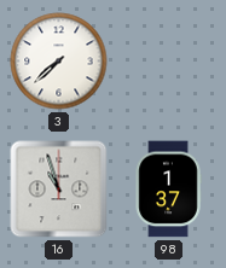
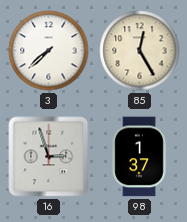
85: none -> 12:25
16: 10:57 -> 2:57
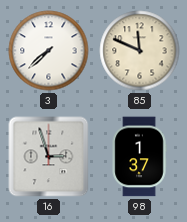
85: 12:25 -> 11:49
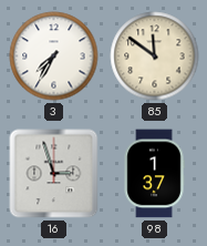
3: 7:38 -> 7:35
85: 11:49 -> 11:51
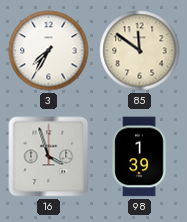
16: 2:57 -> 3:57
98: 1:37 -> 1:39
